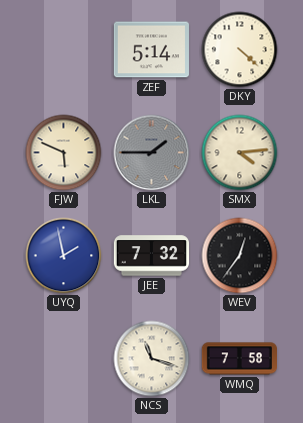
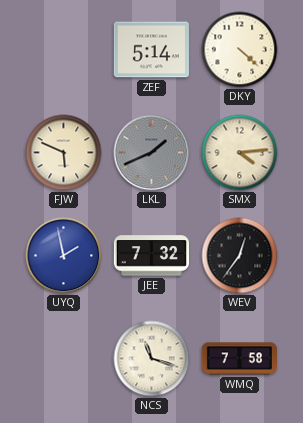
LKL: 1:45 -> 1:41
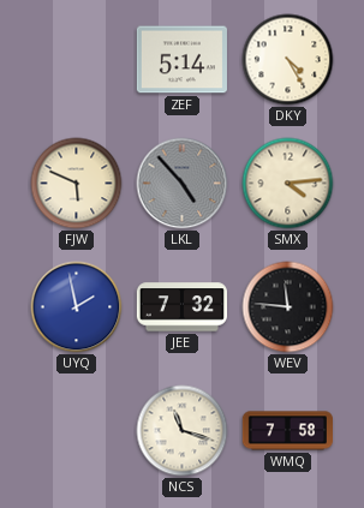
DKY: 4:22 -> 4:25
LKL: 1:41 -> 4:53
WEV: 12:36 -> 11:46
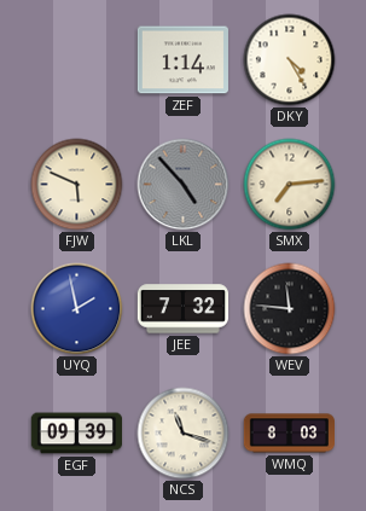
ZEF: 5:14 -> 1:14
SMX: 4:14 -> 7:14
EGF: none -> 09:39
WMQ: 7:58 -> 8:03
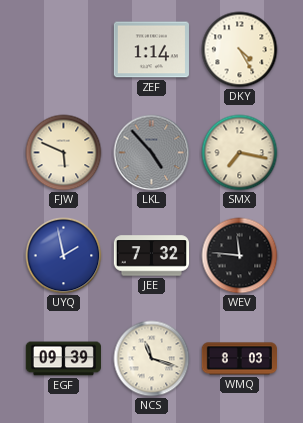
SMX: 7:14 -> 7:17
